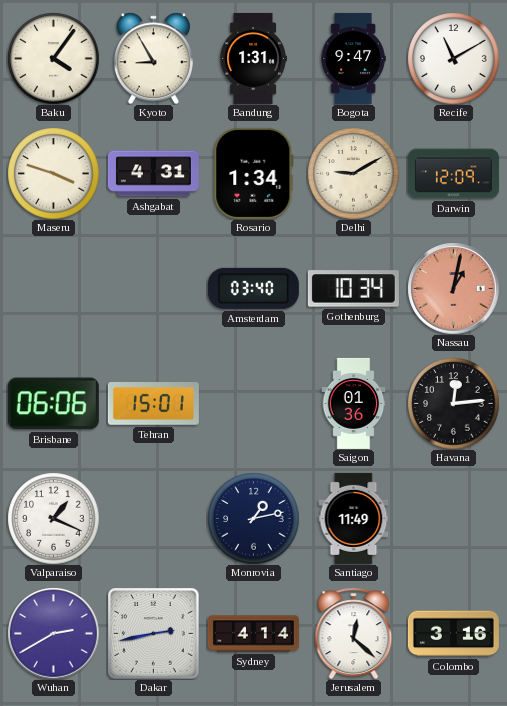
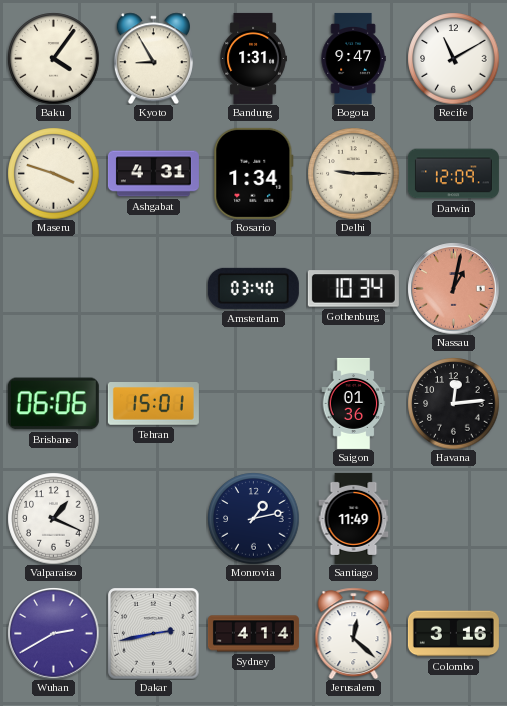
Delhi: 9:10 -> 9:15
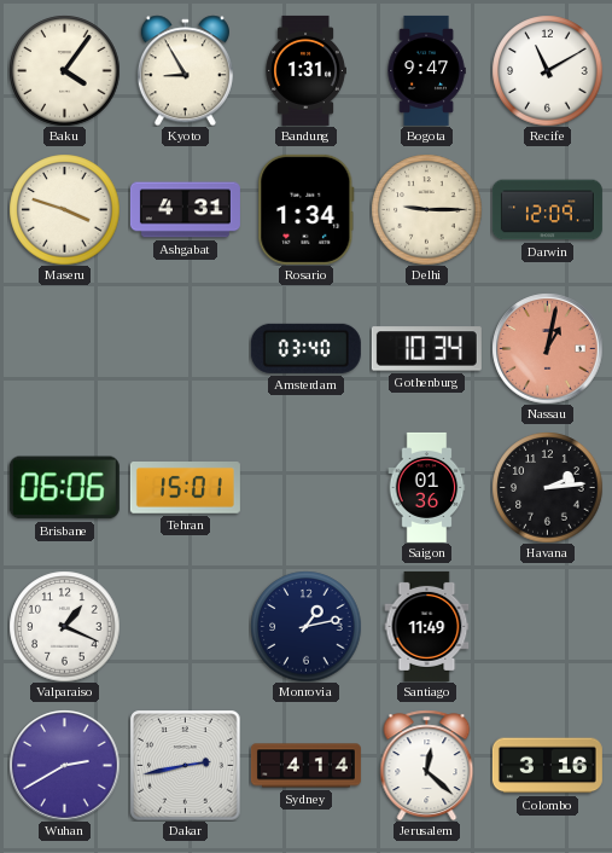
Havana: 12:14 -> 2:14
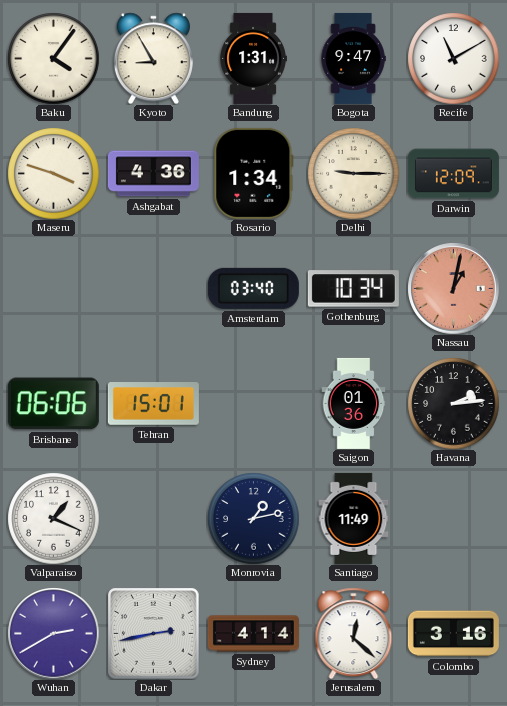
Ashgabat: 4:31 -> 4:36
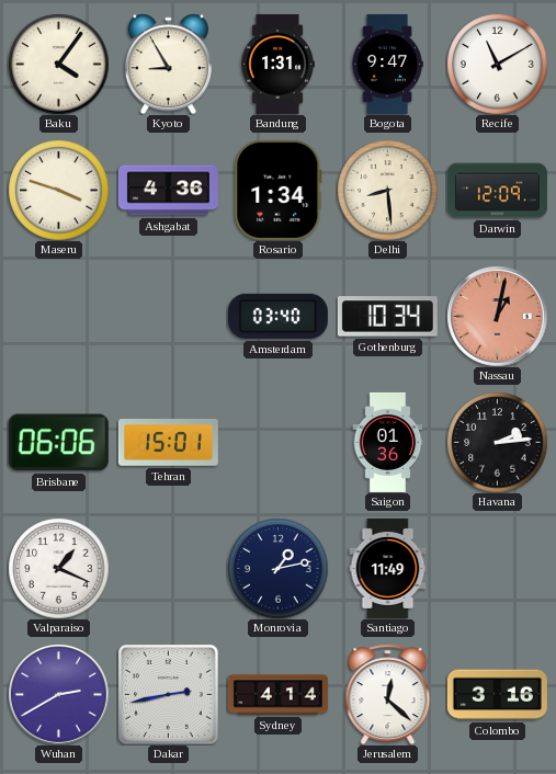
Delhi: 9:15 -> 8:29
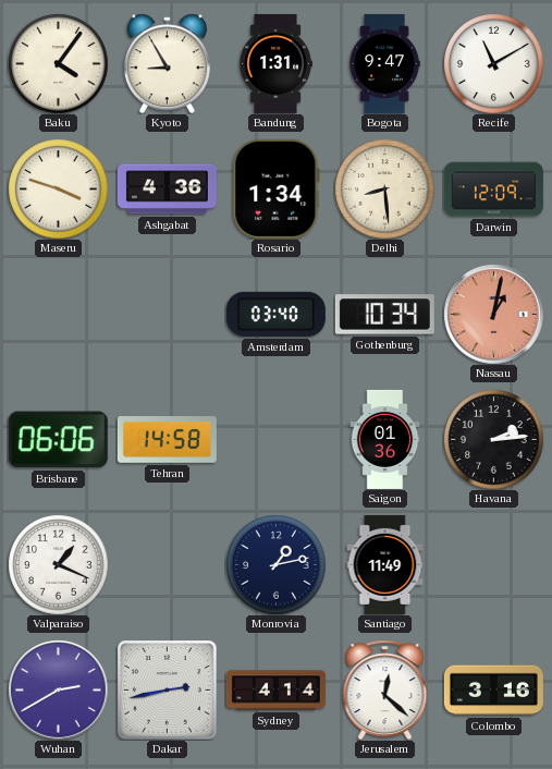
Tehran: 15:01 -> 14:58
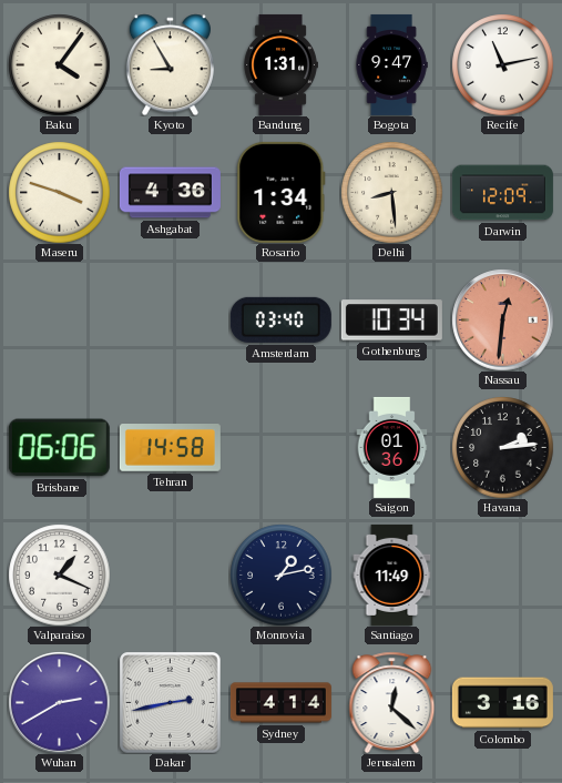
Recife: 11:10 -> 11:13
Nassau: 1:02 -> 12:31
